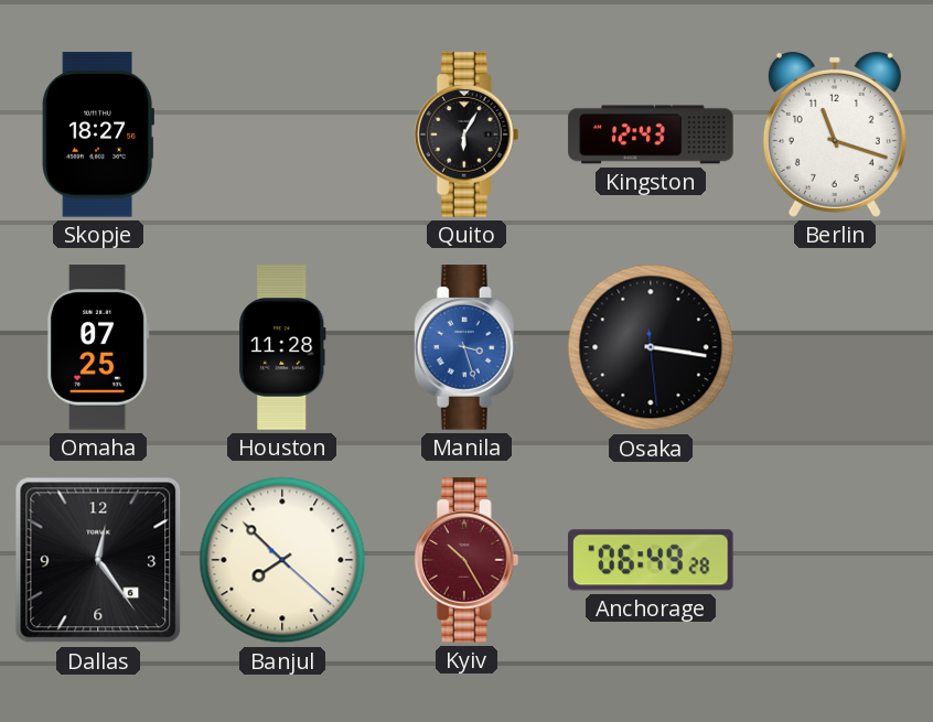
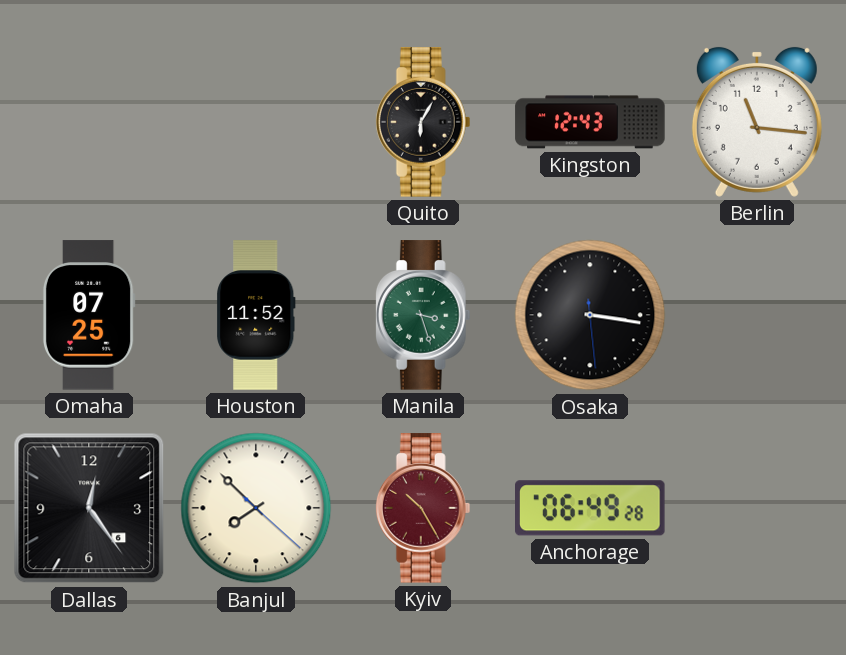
Skopje: 18:27 -> none
Berlin: 11:18 -> 11:16
Houston: 11:28 -> 11:52
Manila dial: blue -> green
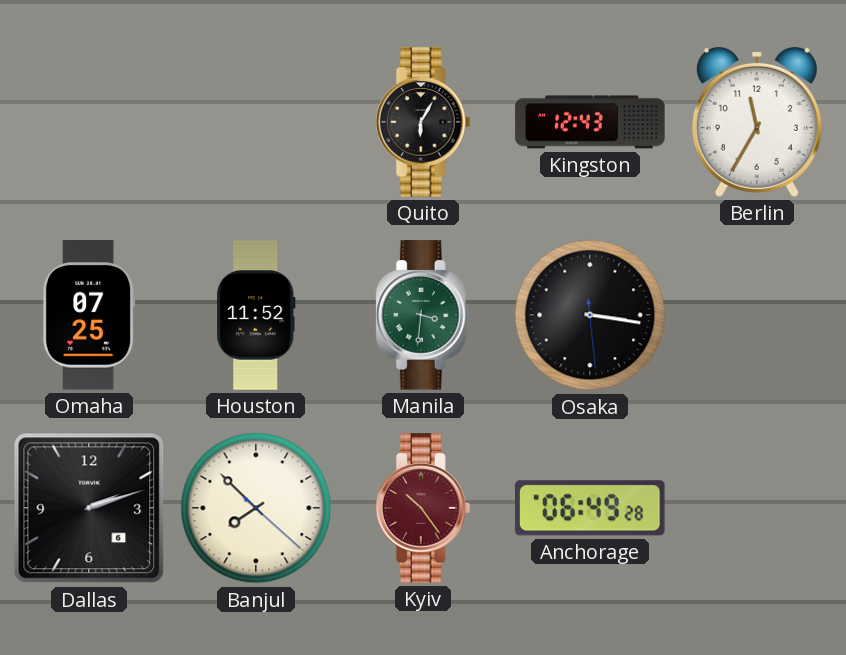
Berlin: 11:16 -> 11:35
Manila: 3:27 -> 3:31
Dallas: 12:24 -> 2:12
Kyiv: 10:25 -> 10:24
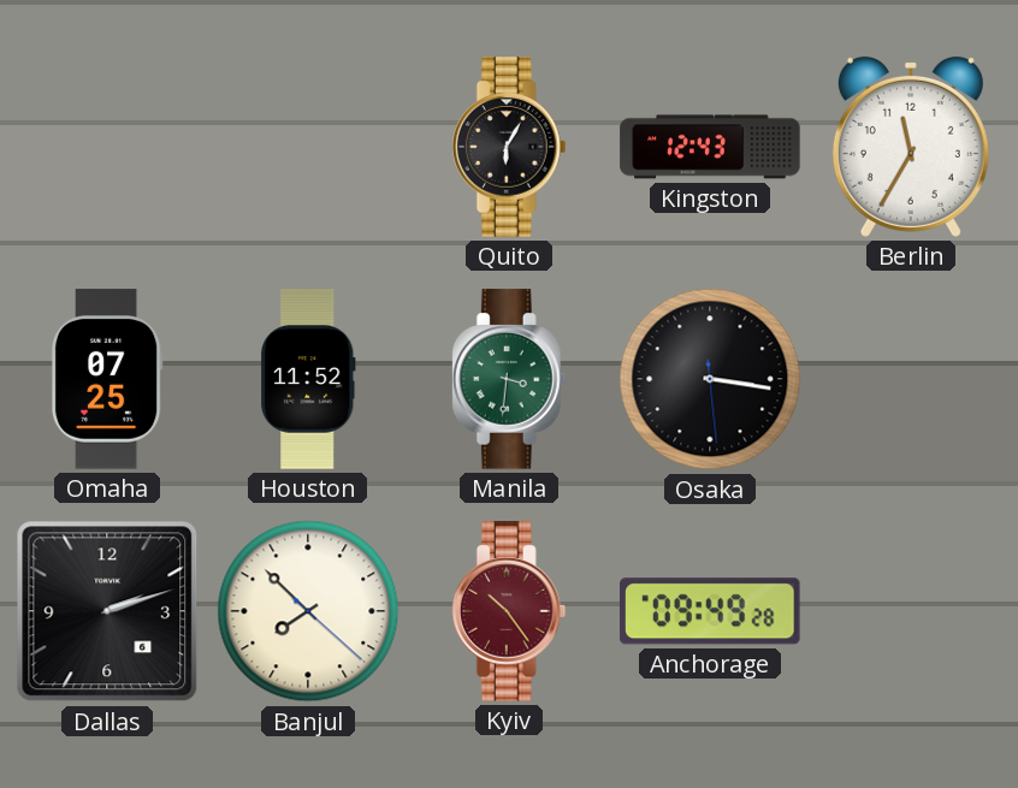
Anchorage: 06:49 -> 09:49
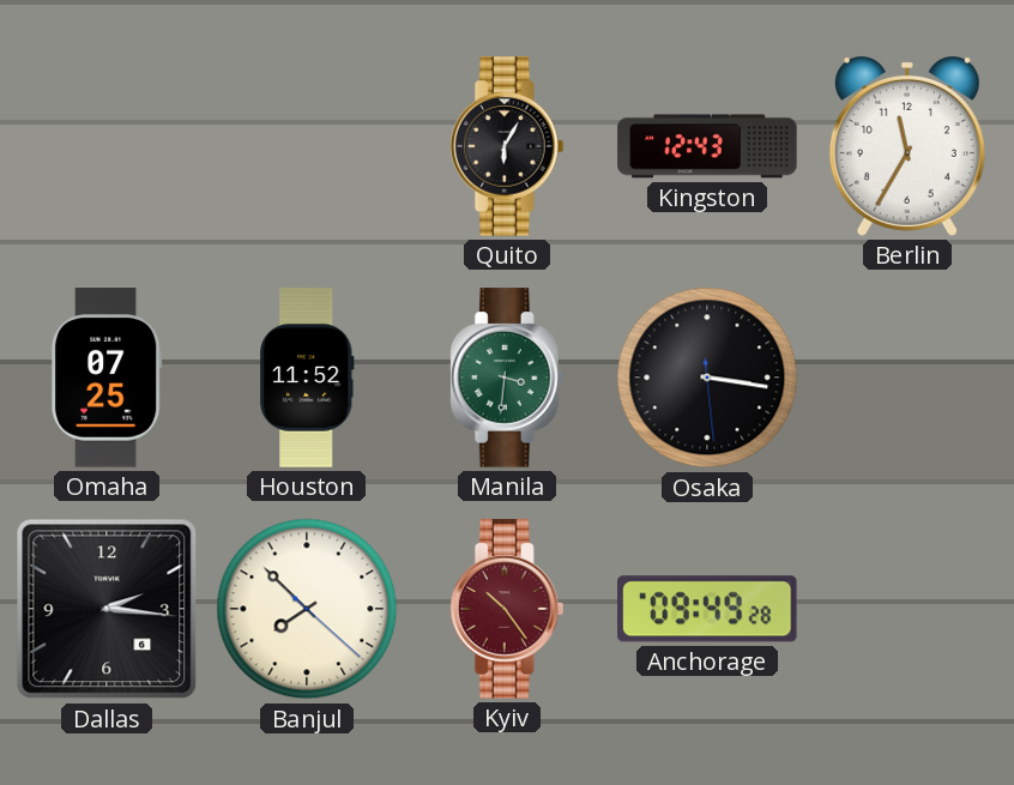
Dallas: 2:12 -> 2:16
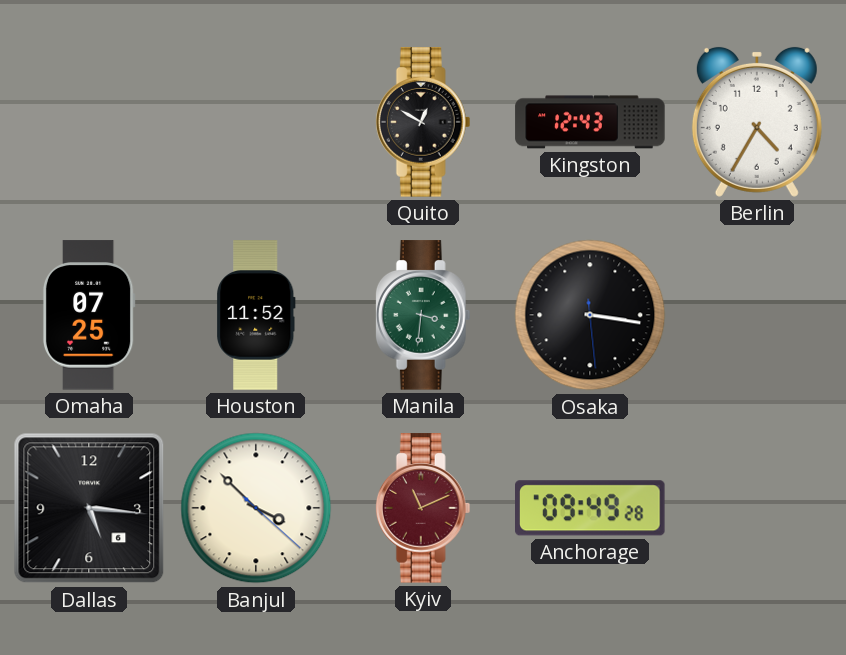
Quito: 6:05 -> 12:50
Berlin: 11:35 -> 4:35
Dallas: 2:16 -> 5:16
Banjul: 7:52 -> 3:52
Kyiv: 10:24 -> 11:11
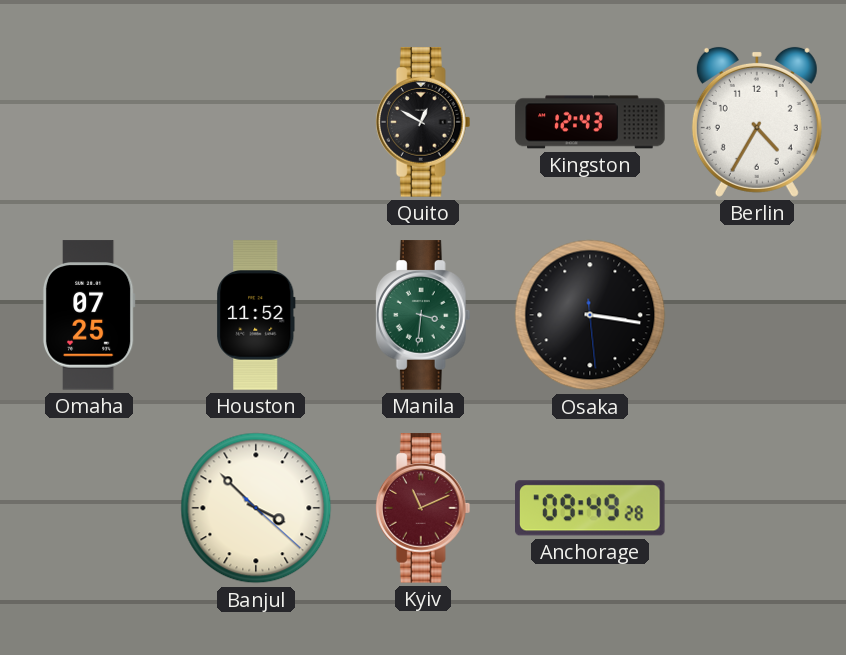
Dallas: 5:16 -> none
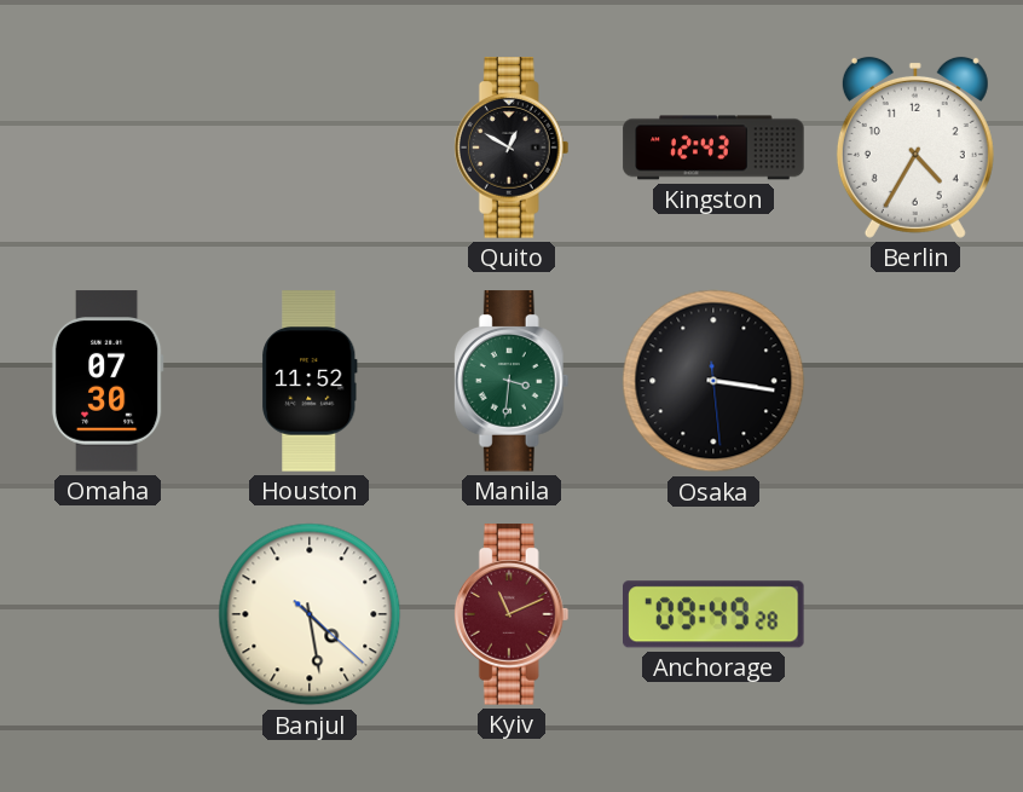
Omaha: 07:25 -> 07:30
Banjul: 3:52 -> 4:28
